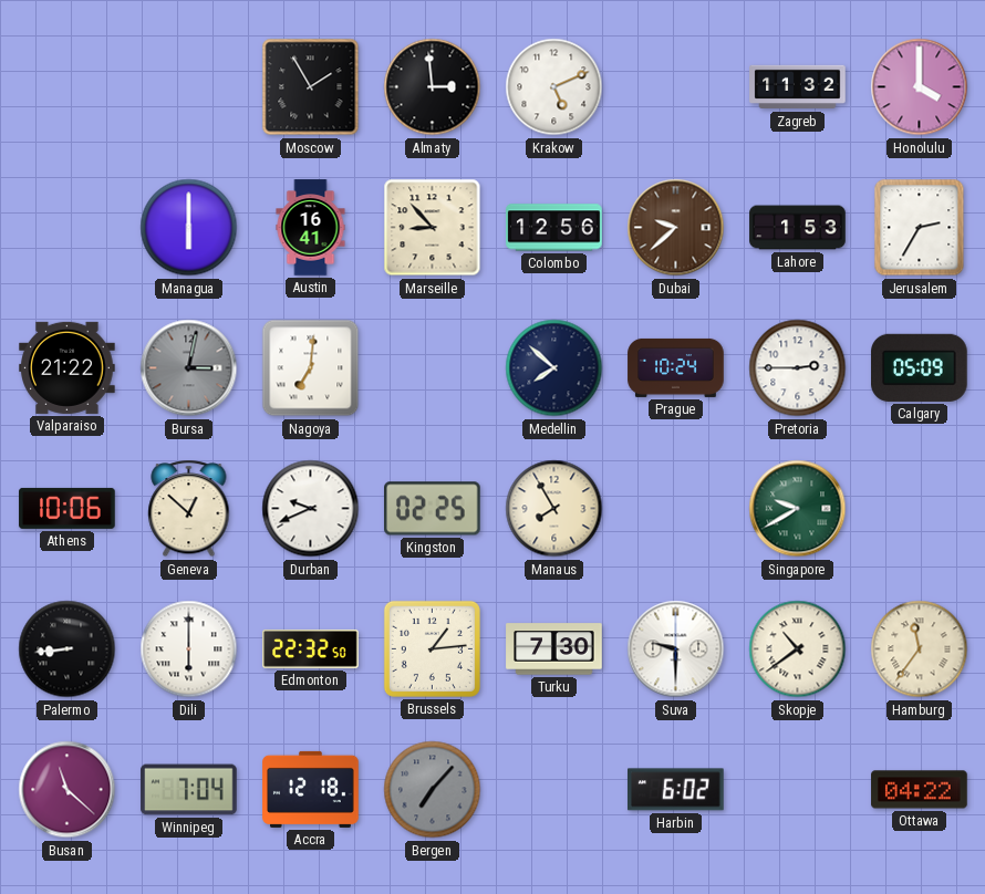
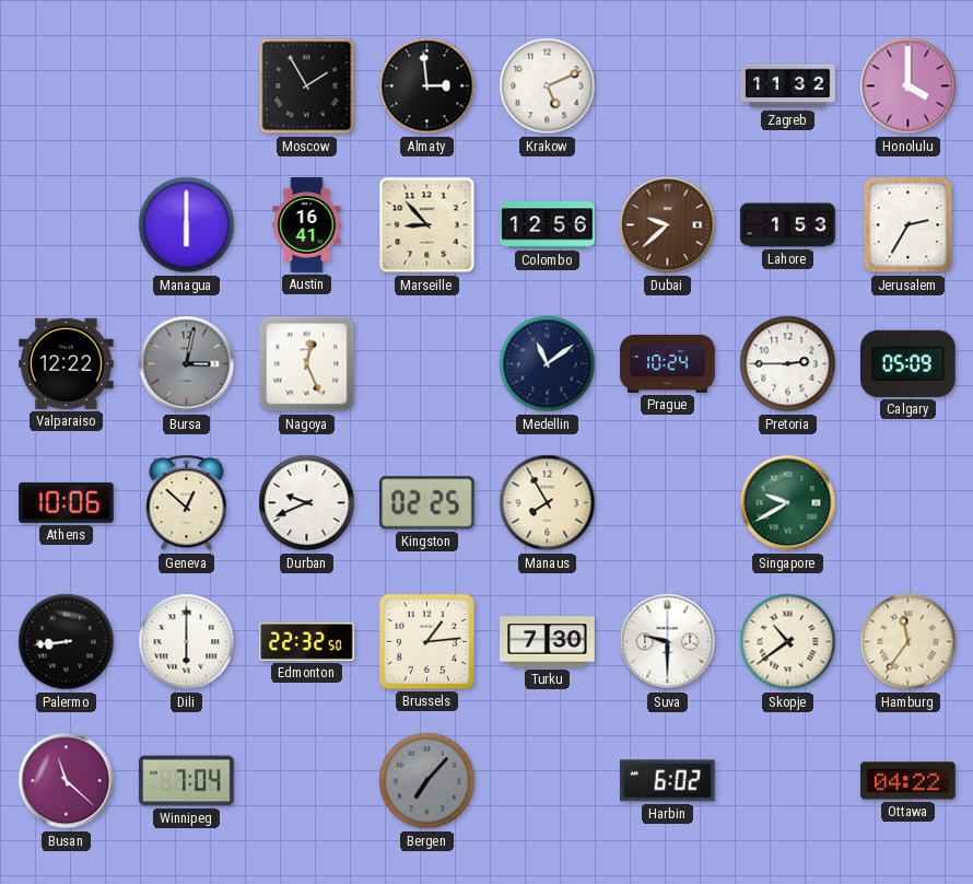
Valparaiso: 21:22 -> 12:22
Nagoya: 7:01 -> 12:26
Medellin: 7:52 -> 11:09
Accra: 12:18 -> none
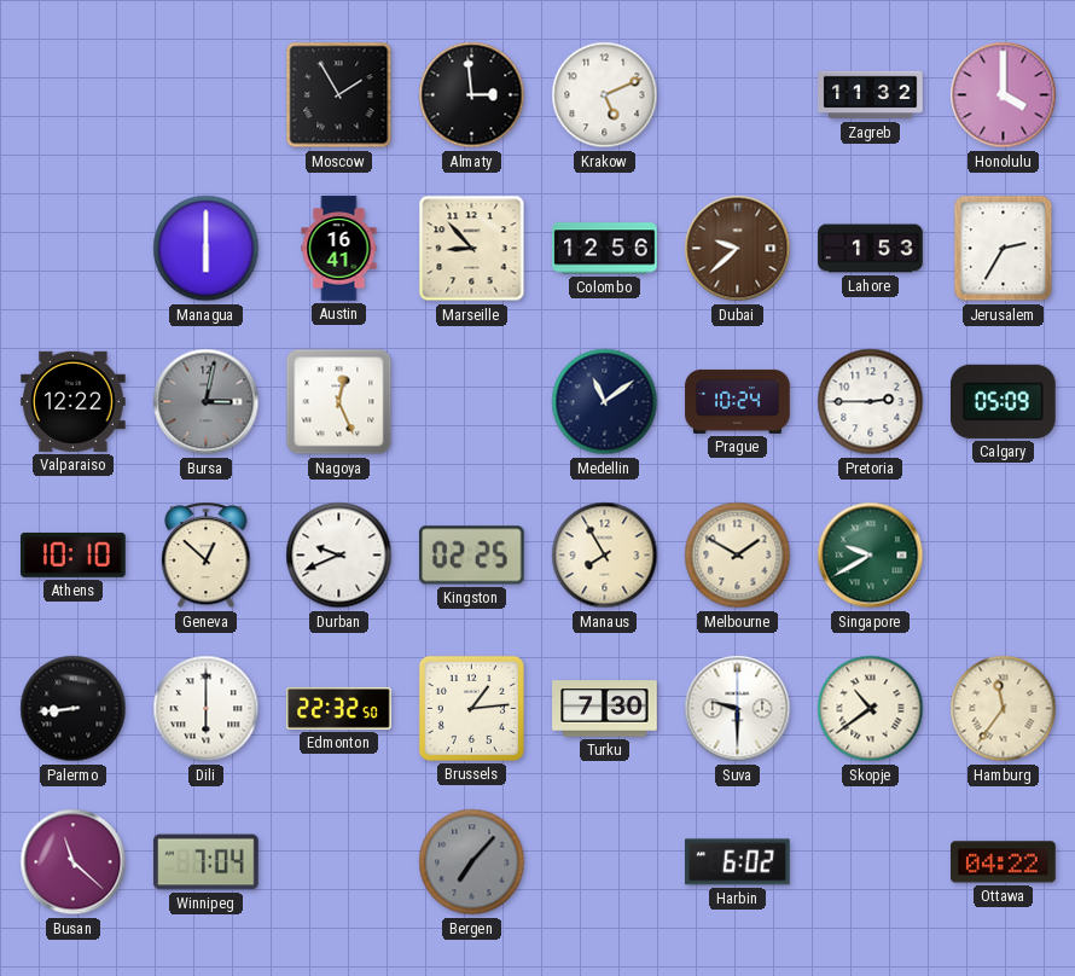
Athens: 10:06 -> 10:10
Melbourne: none -> 1:50
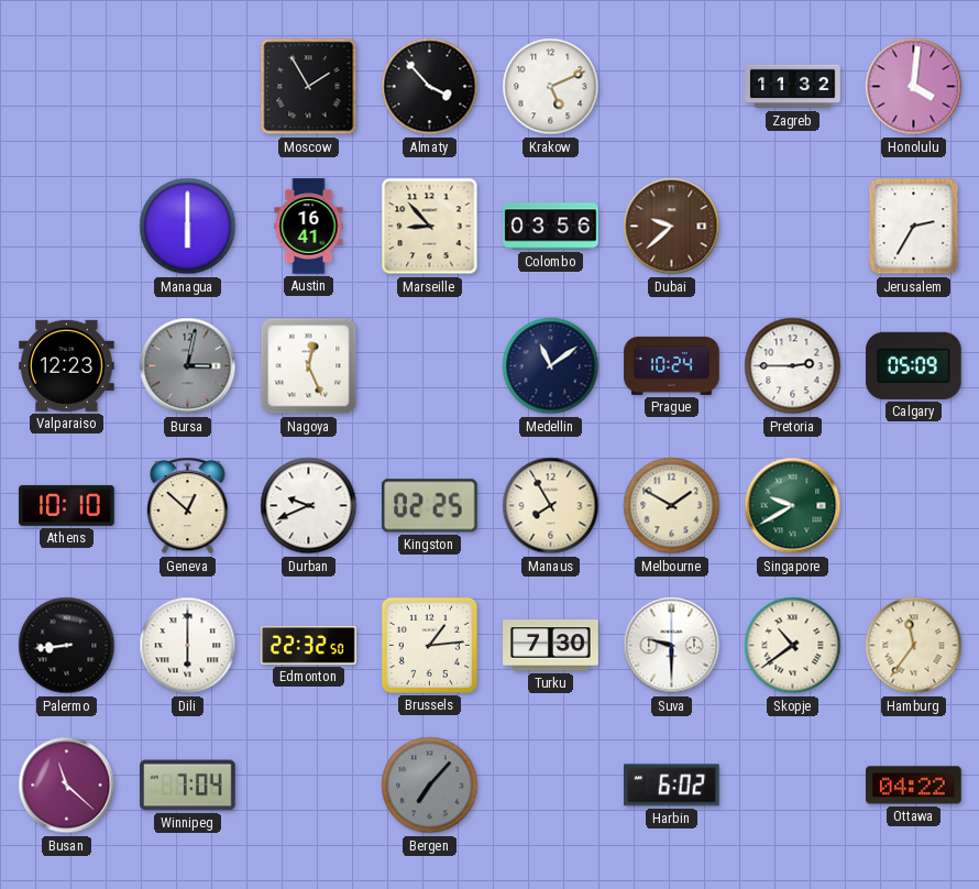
Almaty: 2:59 -> 3:53
Honolulu: 4:00 -> 4:01
Colombo: 12:56 -> 03:56
Lahore: 1:53 -> none
Valparaiso: 12:22 -> 12:23
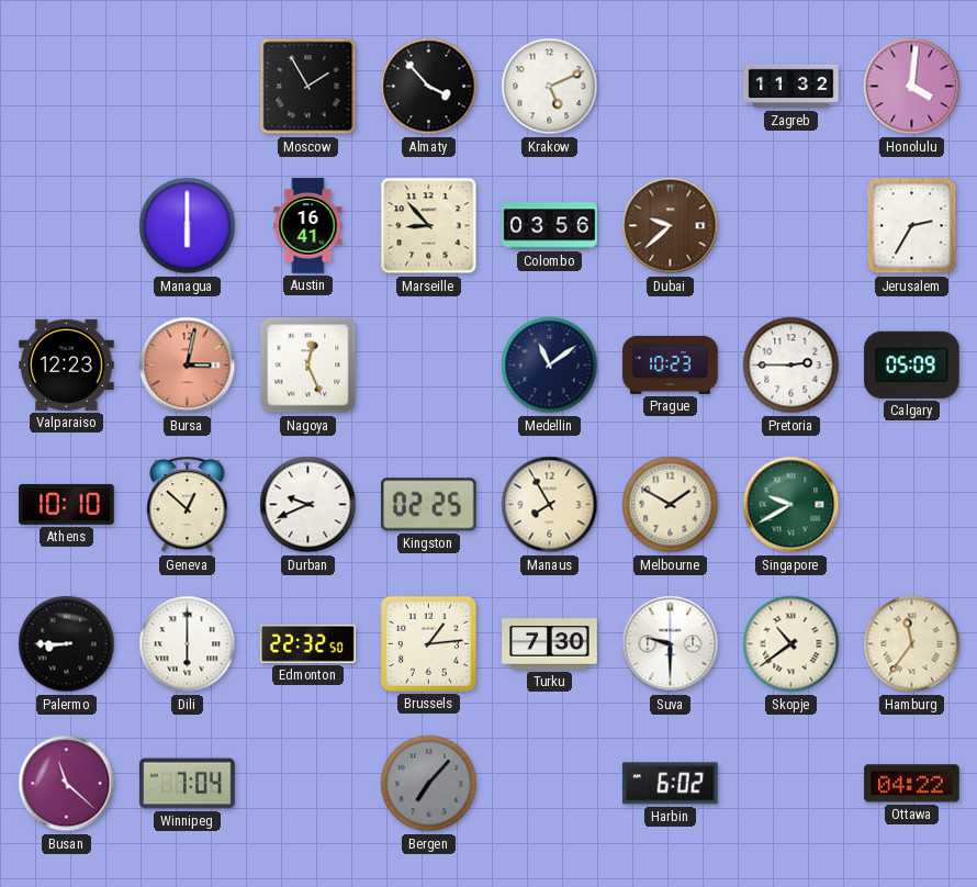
Bursa dial: grey -> salmon
Prague: 10:24 -> 10:23
Palermo: 8:44 -> 8:45
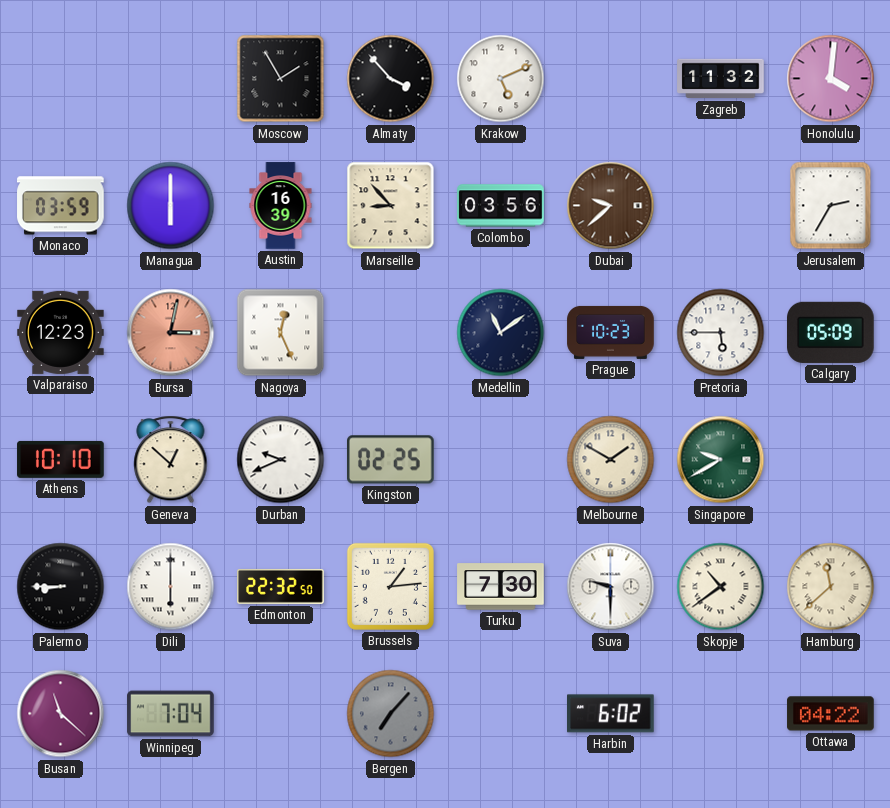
Monaco: none -> 03:59
Austin: 16:41 -> 16:39
Pretoria: 2:45 -> 5:45
Manaus: 7:55 -> none
Hamburg: 11:36 -> 11:38
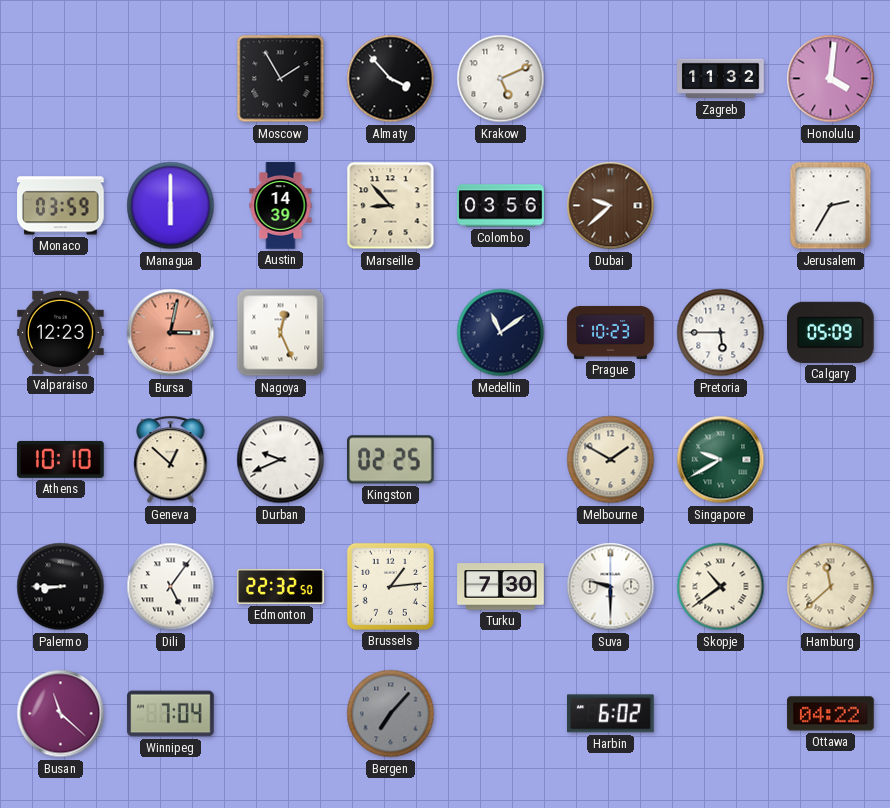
Austin: 16:39 -> 14:39
Dili: 6:00 -> 5:06
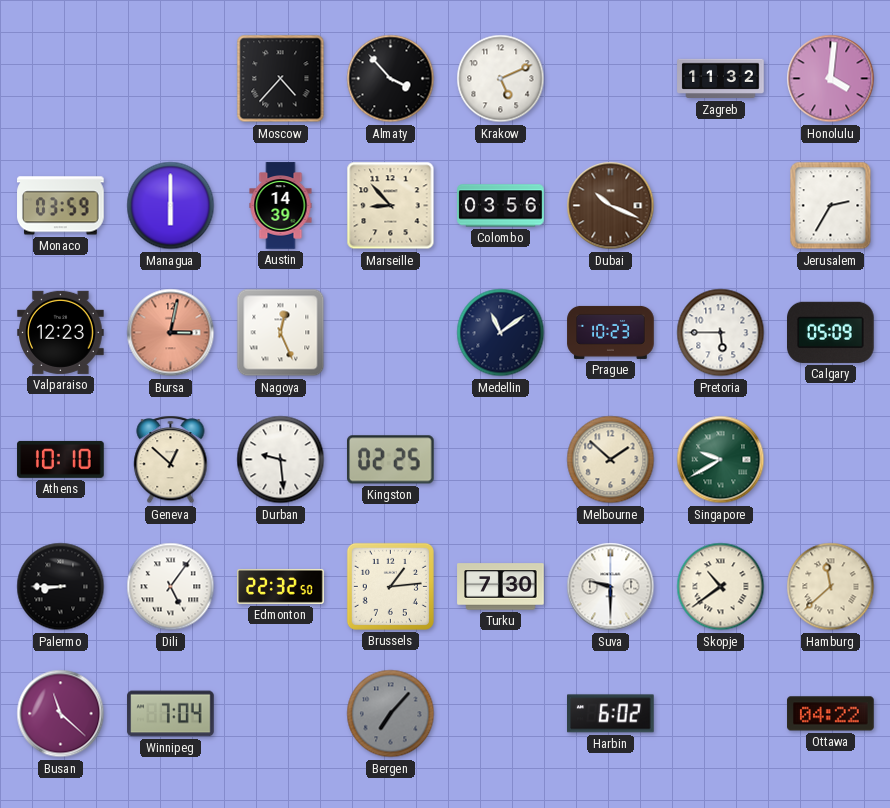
Moscow: 1:55 -> 4:37
Dubai: 9:38 -> 10:19
Durban: 9:41 -> 9:29
Melbourne: 1:50 -> 1:52
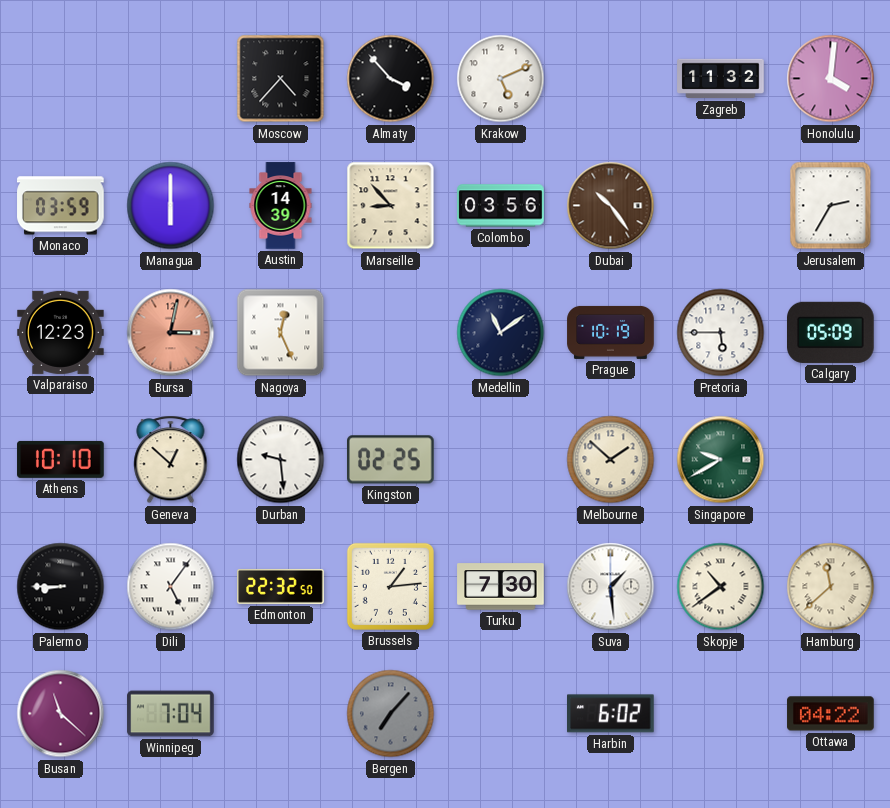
Dubai: 10:19 -> 10:24
Prague: 10:23 -> 10:19
Suva: 9:30 -> 1:29
